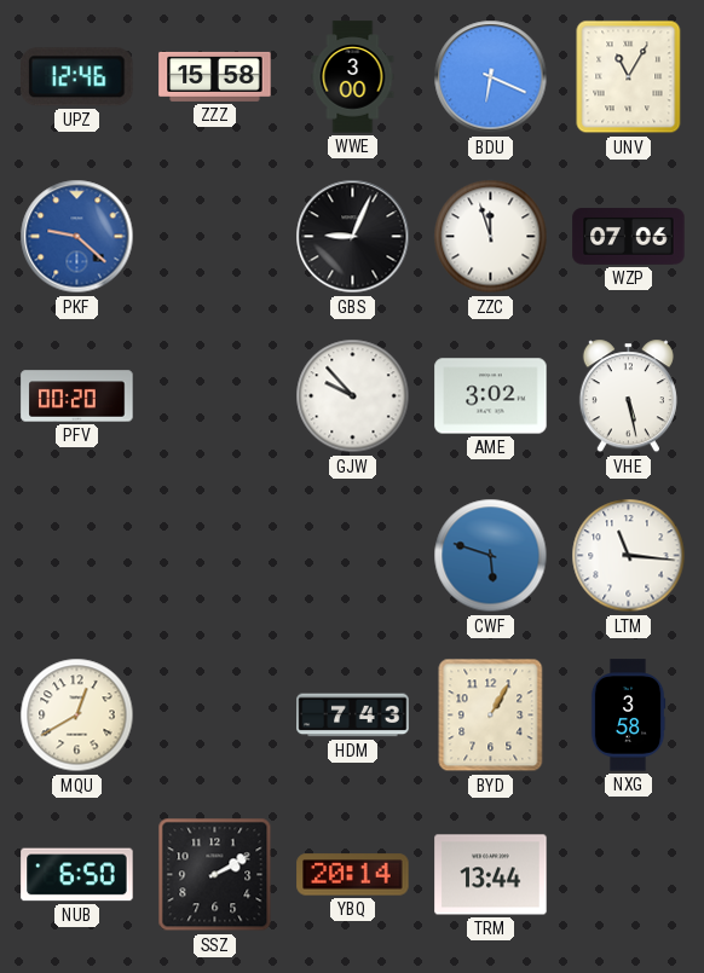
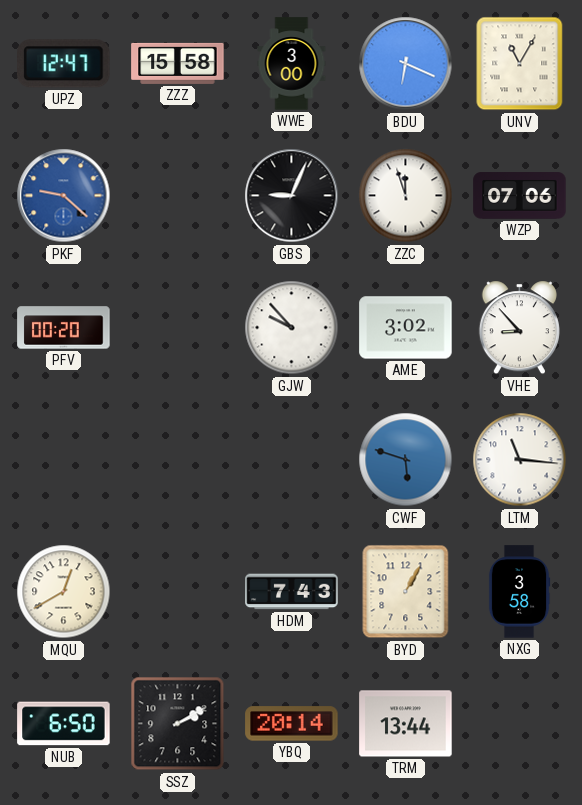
UPZ: 12:46 -> 12:47
VHE: 5:28 -> 8:53
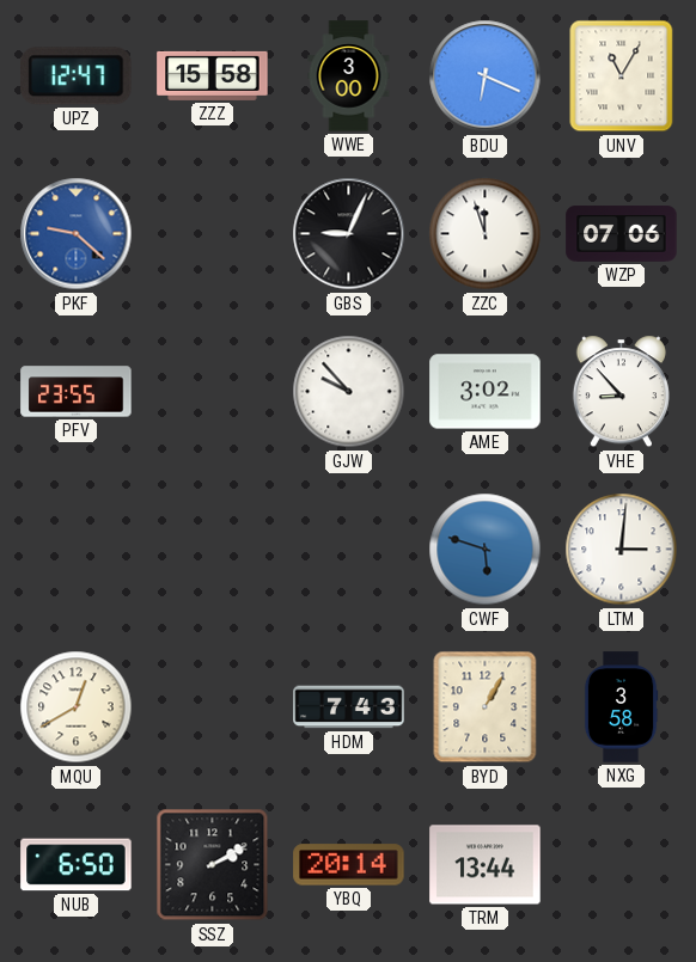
PFV: 00:20 -> 23:55
LTM: 11:16 -> 3:01
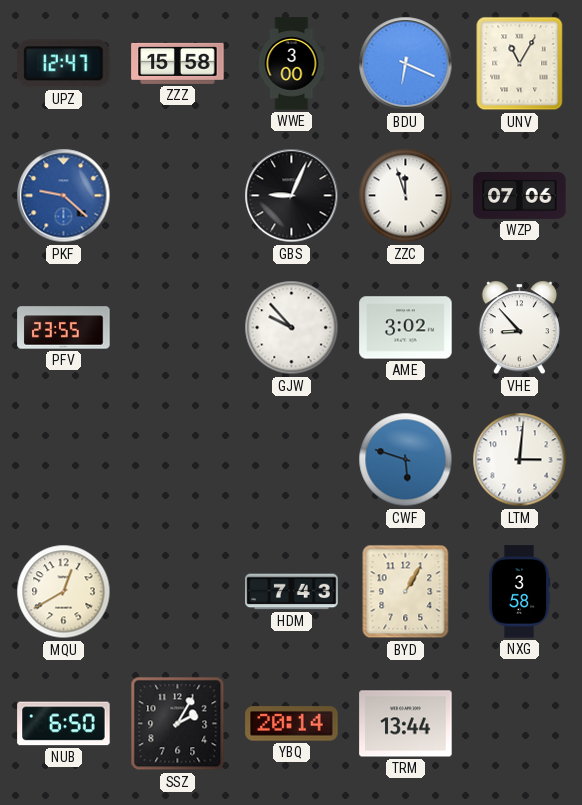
SSZ: 2:10 -> 2:05
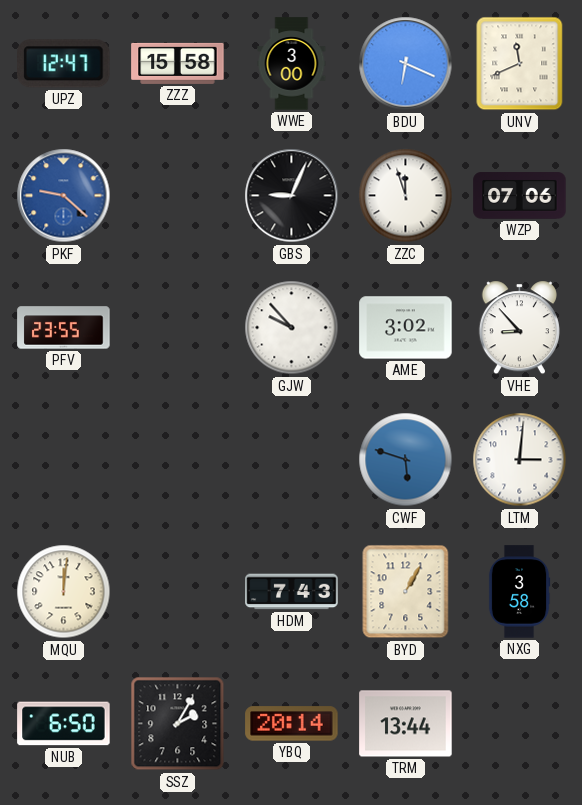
UNV: 11:05 -> 11:41
MQU: 12:40 -> 12:01
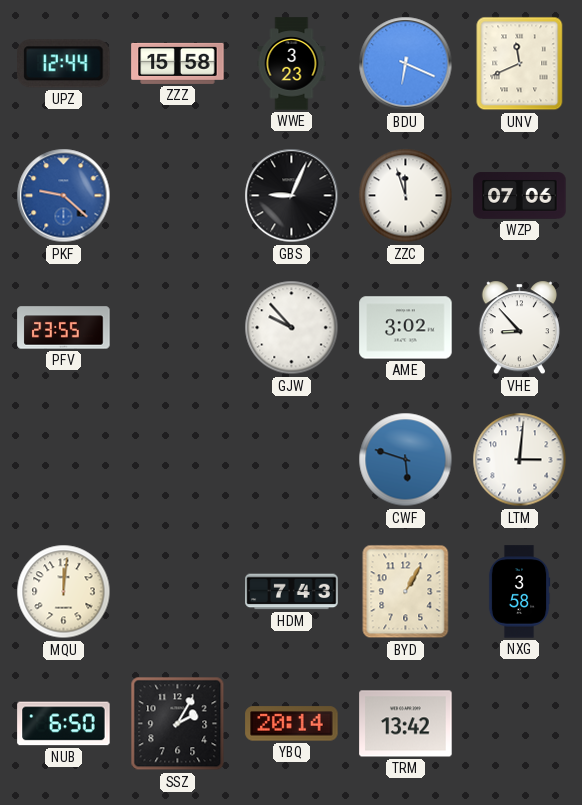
UPZ: 12:47 -> 12:44
WWE: 3:00 -> 3:23
TRM: 13:44 -> 13:42
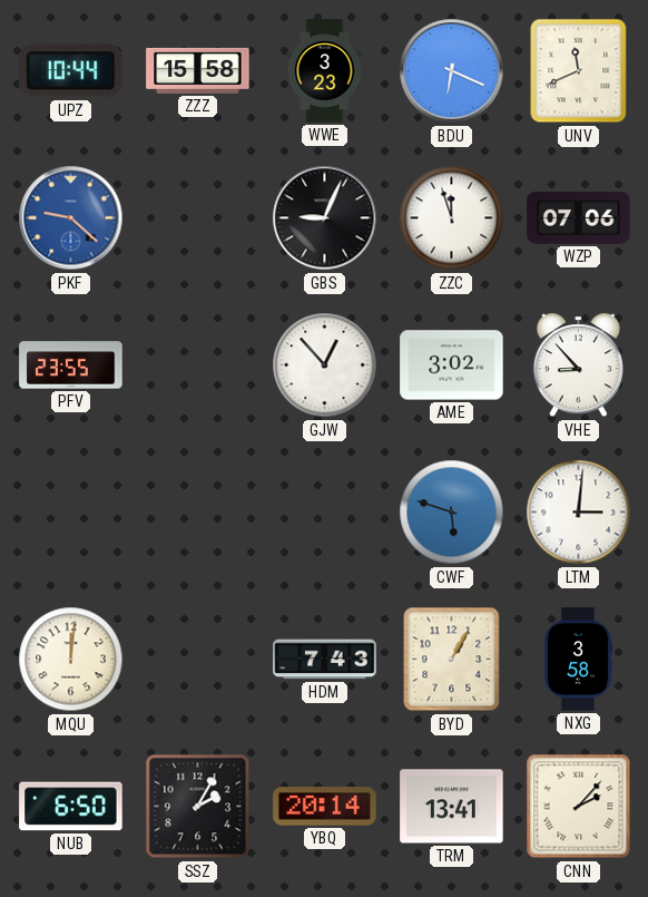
UPZ: 12:44 -> 10:44
GJW: 9:53 -> 12:53
TRM: 13:42 -> 13:41
CNN: none -> 2:07
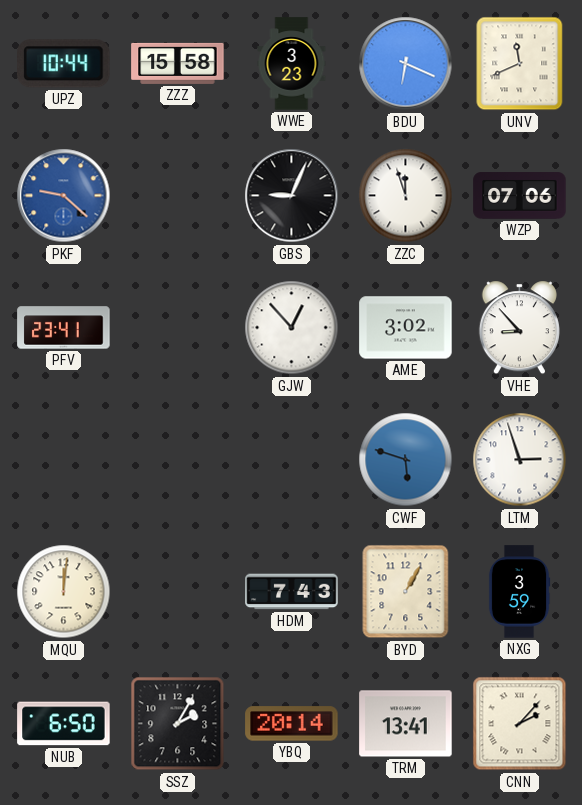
PFV: 23:55 -> 23:41
LTM: 3:01 -> 2:57
NXG: 3:58 -> 3:59
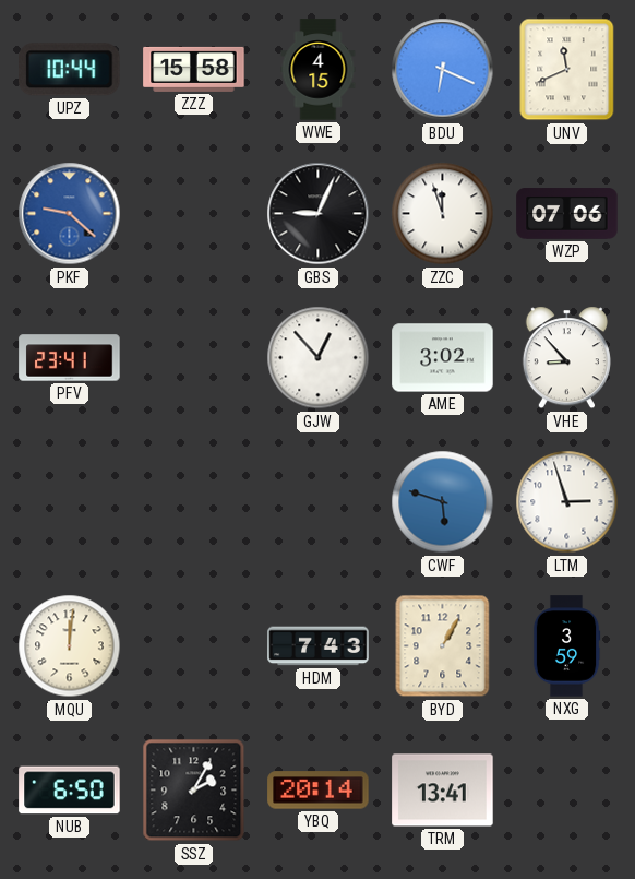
WWE: 3:23 -> 4:15
CNN: 2:07 -> none
